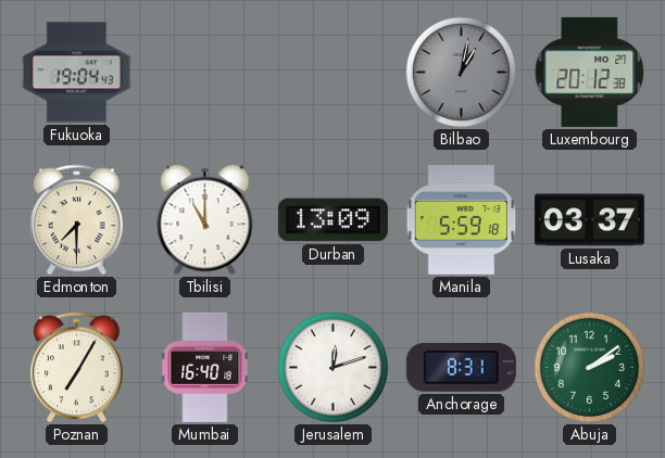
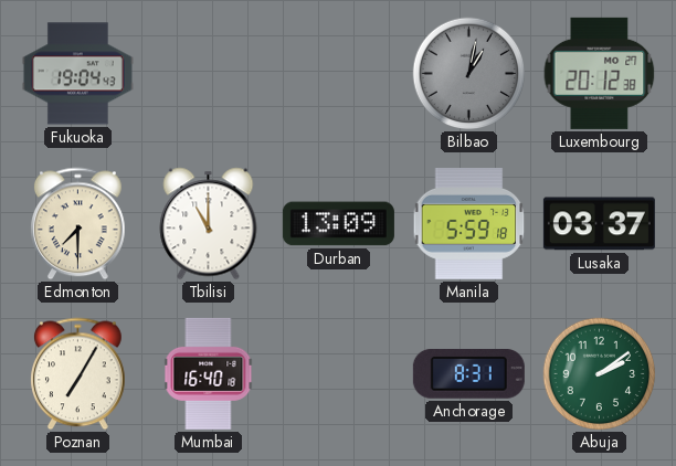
Jerusalem: 12:12 -> none
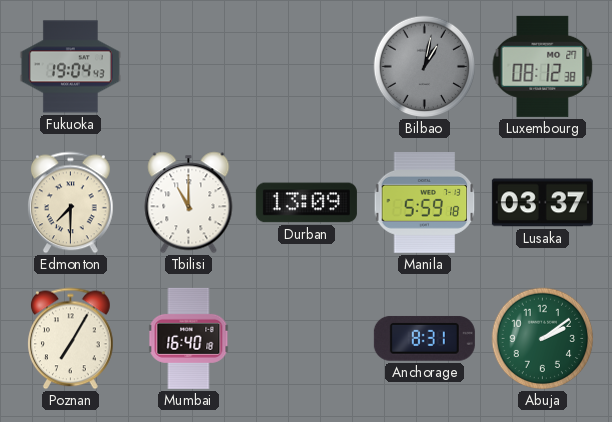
Luxembourg: 20:12 -> 08:12
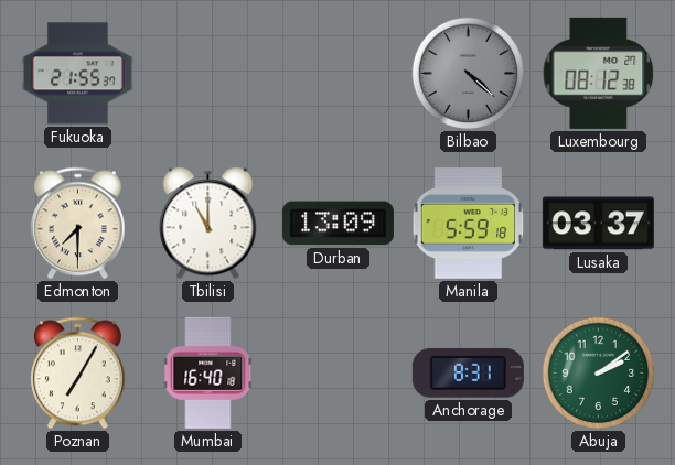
Fukuoka: 19:04 -> 21:55
Bilbao: 1:02 -> 4:22
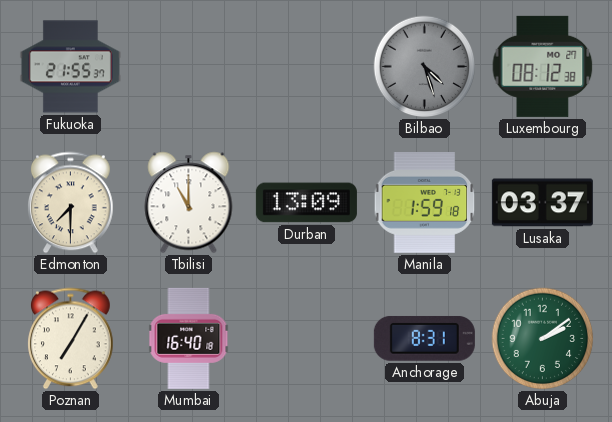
Bilbao: 4:22 -> 4:27
Manila: 5:59 -> 1:59
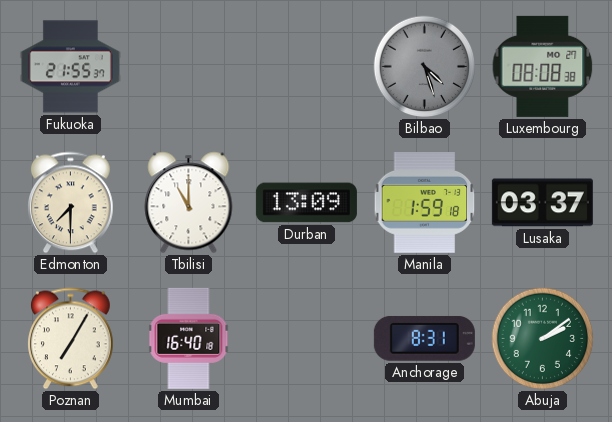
Luxembourg: 08:12 -> 08:08
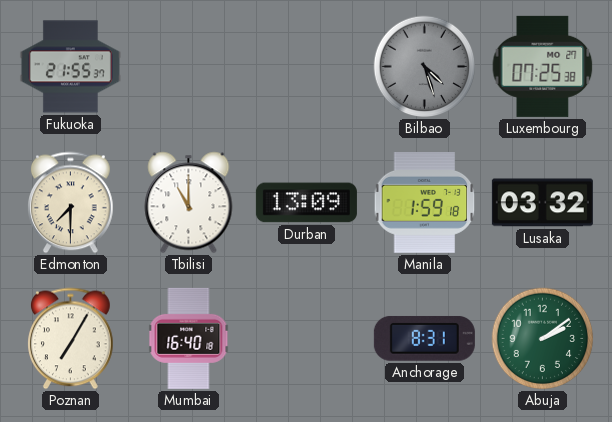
Luxembourg: 08:08 -> 07:25
Lusaka: 03:37 -> 03:32
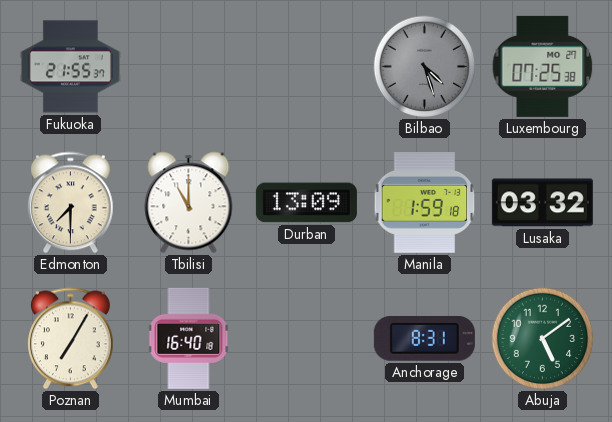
Abuja: 2:09 -> 5:09
